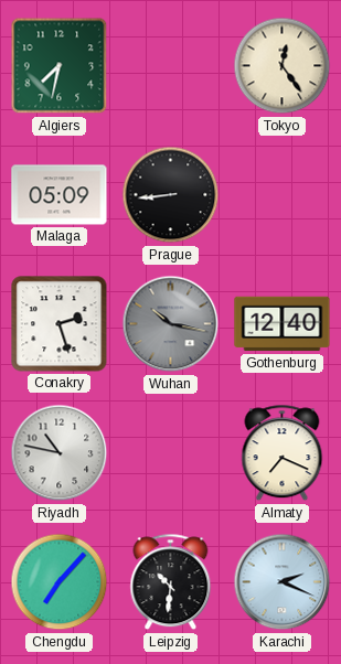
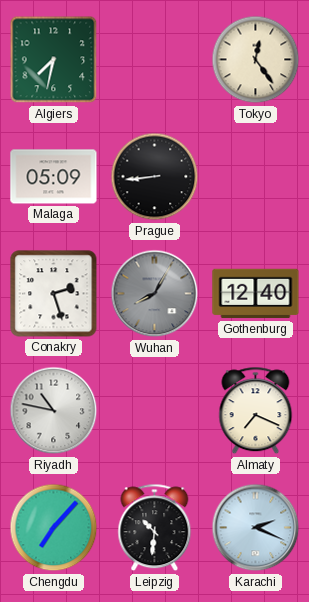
Wuhan: 10:17 -> 8:05
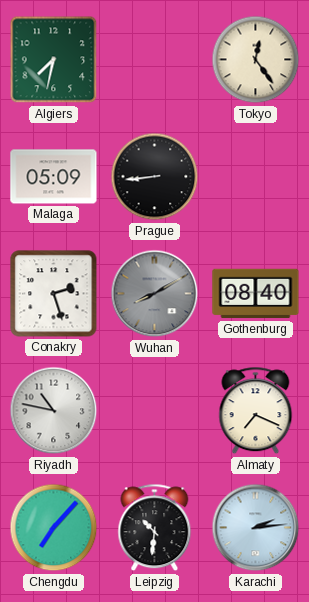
Wuhan: 8:05 -> 8:10
Gothenburg: 12:40 -> 08:40
Karachi: 2:19 -> 2:14
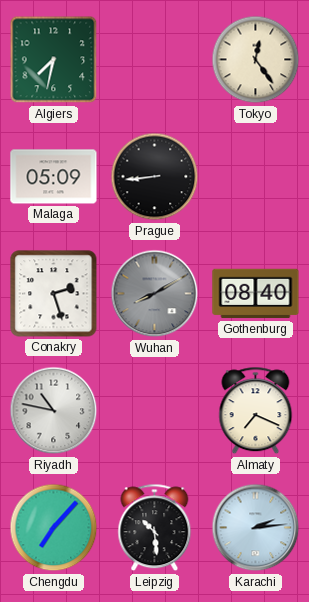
Leipzig: 10:31 -> 10:29
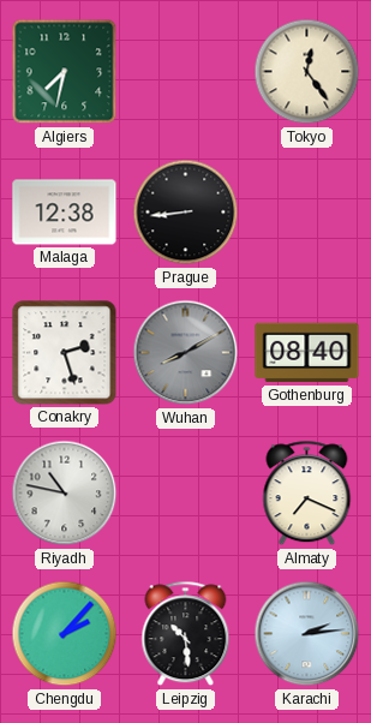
Malaga: 05:09 -> 12:38
Chengdu: 7:07 -> 2:07
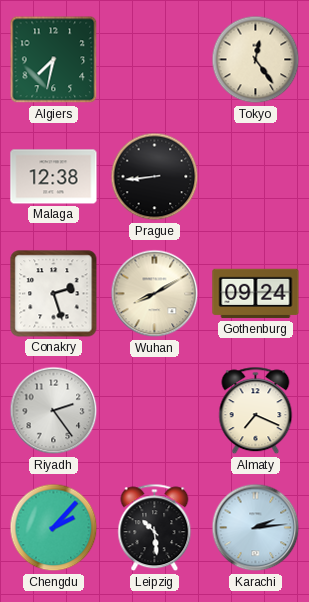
Wuhan dial: grey -> cream
Gothenburg: 08:40 -> 09:24
Riyadh: 10:47 -> 2:24
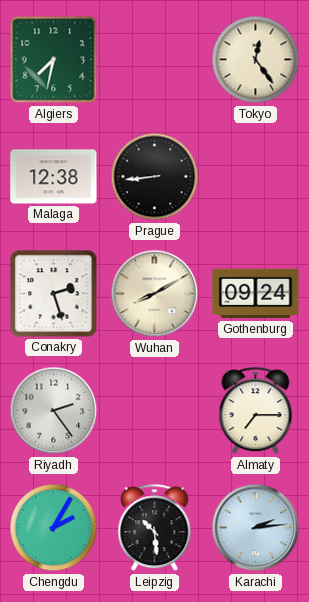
Almaty: 7:19 -> 7:15
Chengdu: 2:07 -> 2:05
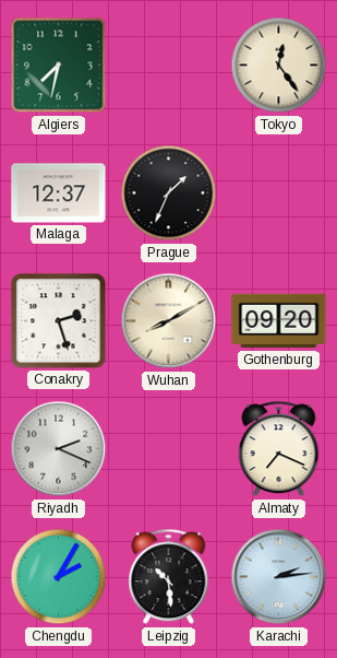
Malaga: 12:38 -> 12:37
Prague: 8:44 -> 1:34
Gothenburg: 09:24 -> 09:20
Riyadh: 2:24 -> 2:19
Almaty: 7:15 -> 7:19
